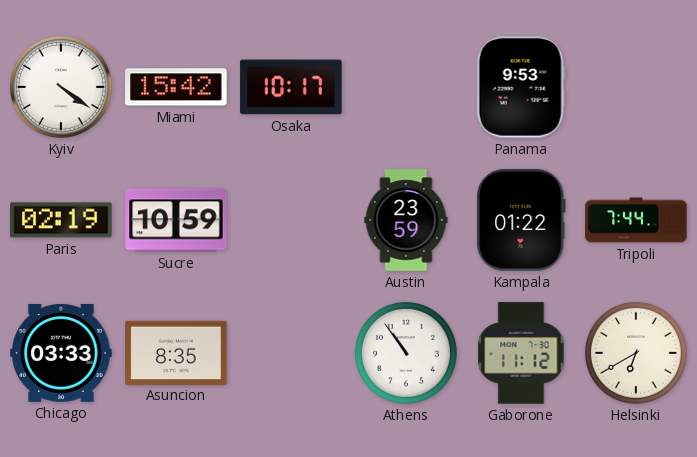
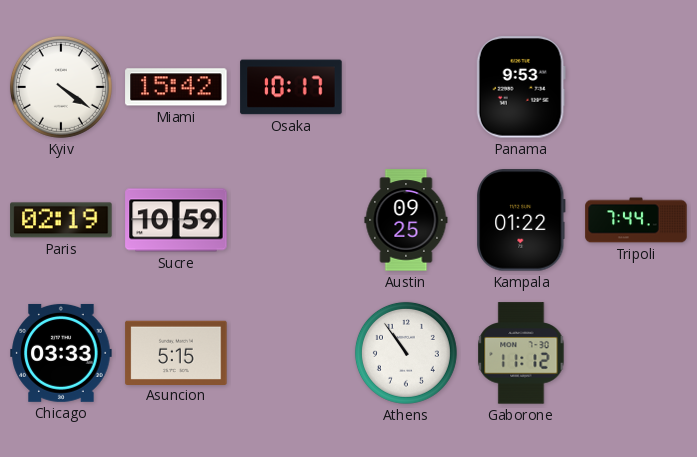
Austin: 23:59 -> 09:25
Asuncion: 8:35 -> 5:15
Helsinki: 6:40 -> none
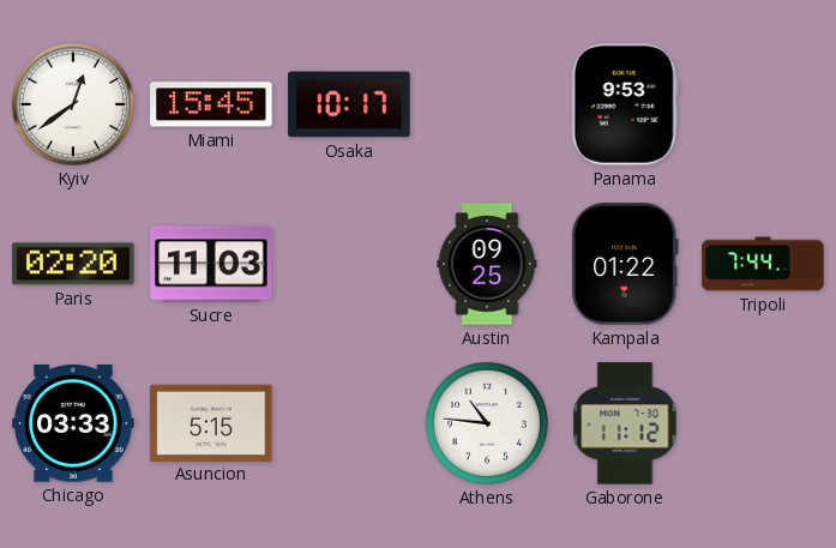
Kyiv: 4:21 -> 12:39
Miami: 15:42 -> 15:45
Paris: 02:19 -> 02:20
Sucre: 10:59 -> 11:03
Athens: 10:54 -> 10:46
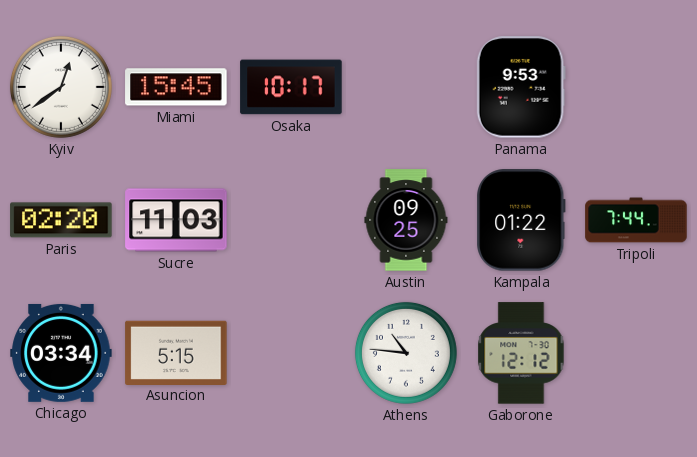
Chicago: 03:33 -> 03:34
Gaborone: 11:12 -> 12:12
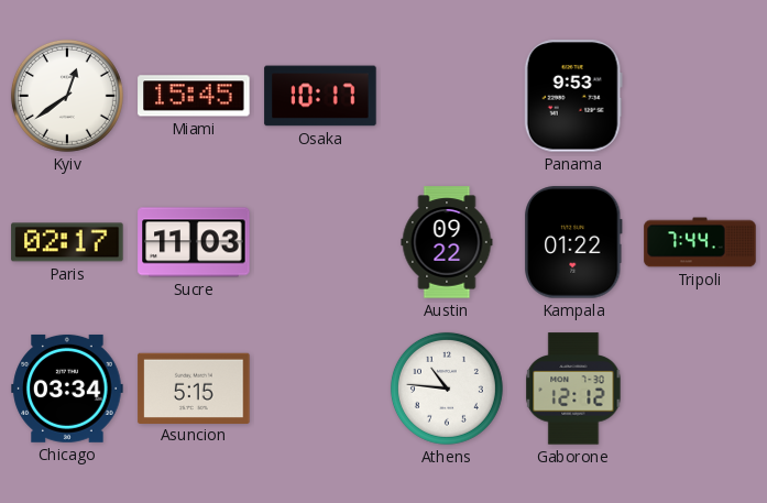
Paris: 02:20 -> 02:17
Austin: 09:25 -> 09:22
